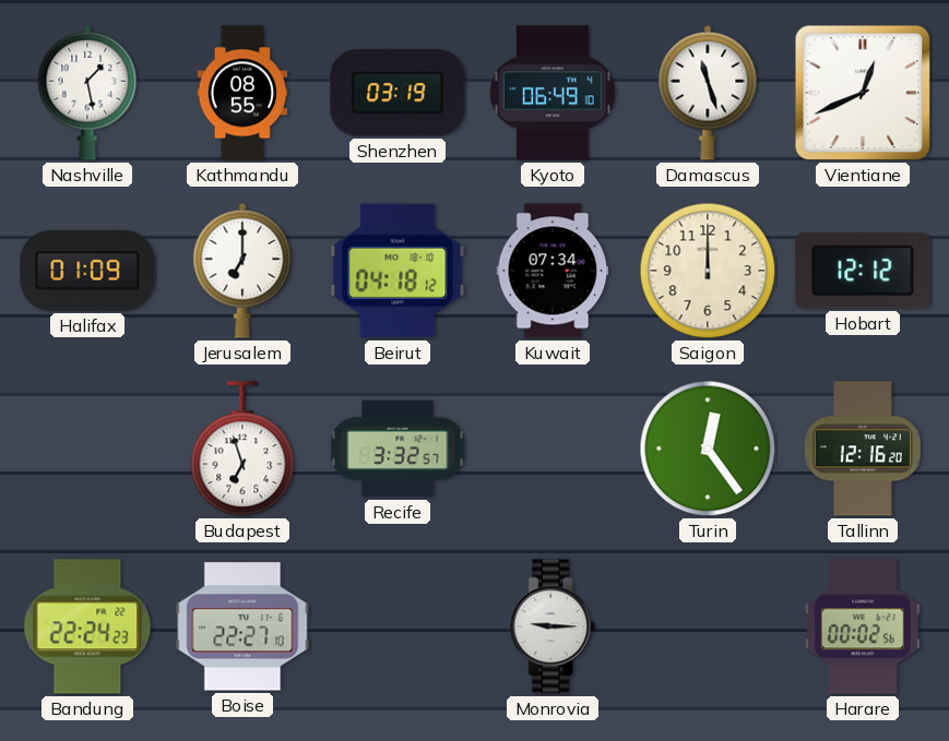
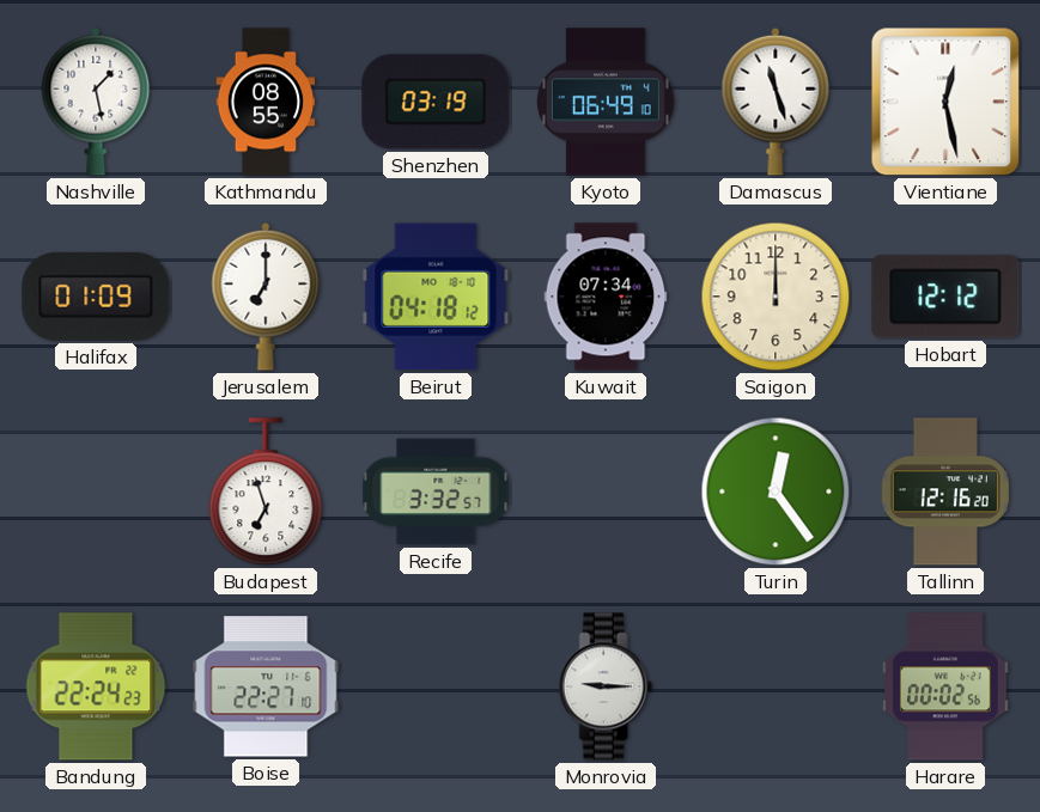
Vientiane: 12:41 -> 12:28
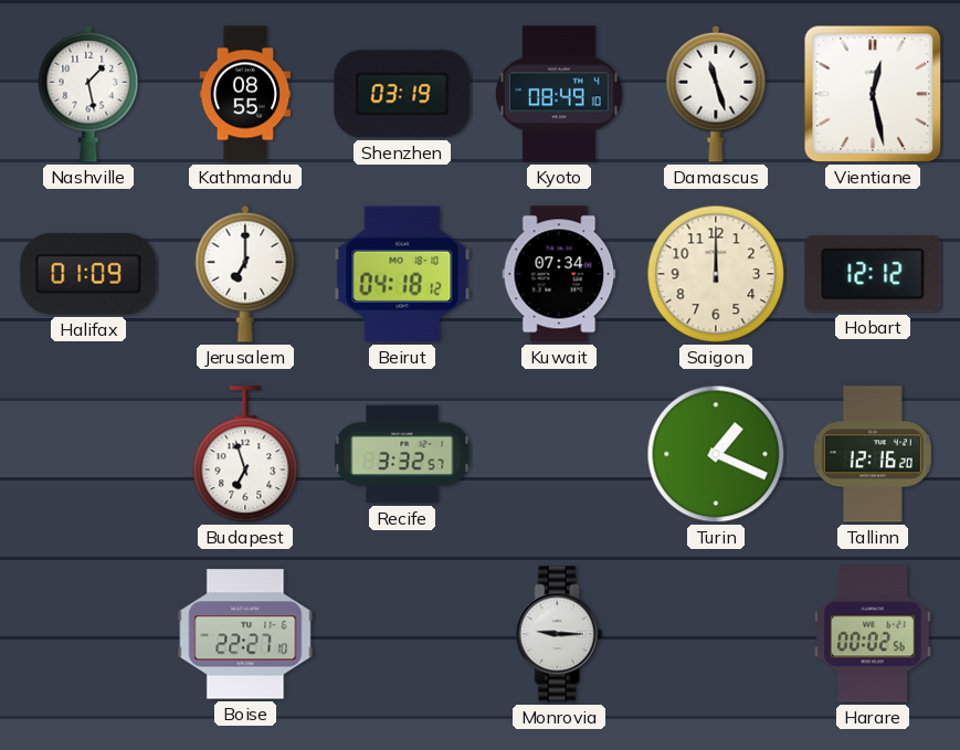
Kyoto: 06:49 -> 08:49
Turin: 12:24 -> 1:19
Bandung: 22:24 -> none
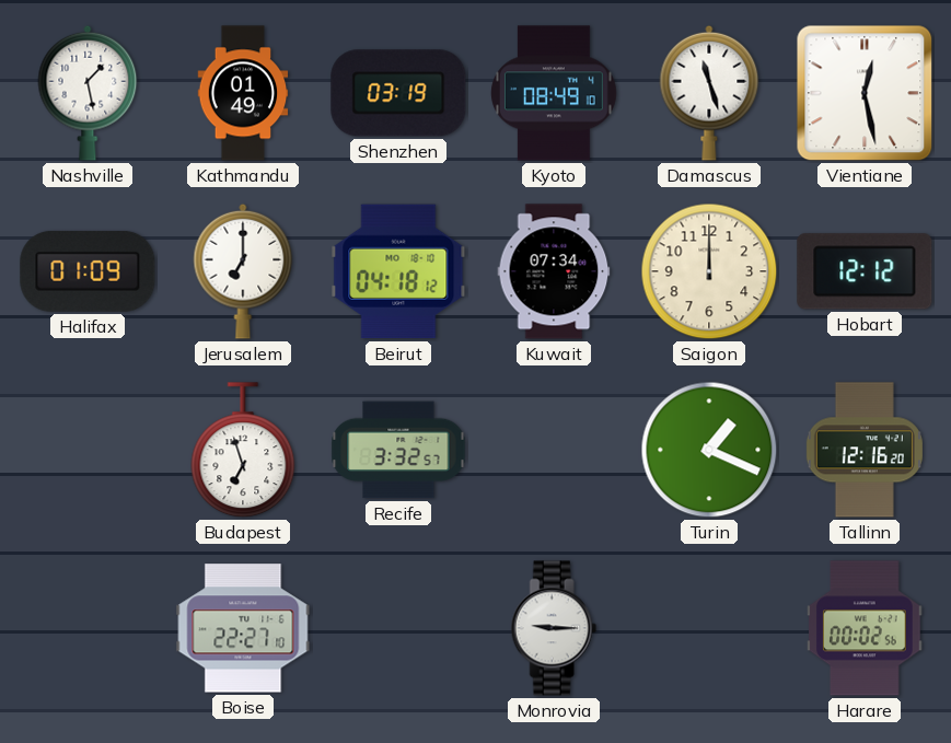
Kathmandu: 08:55 -> 01:49
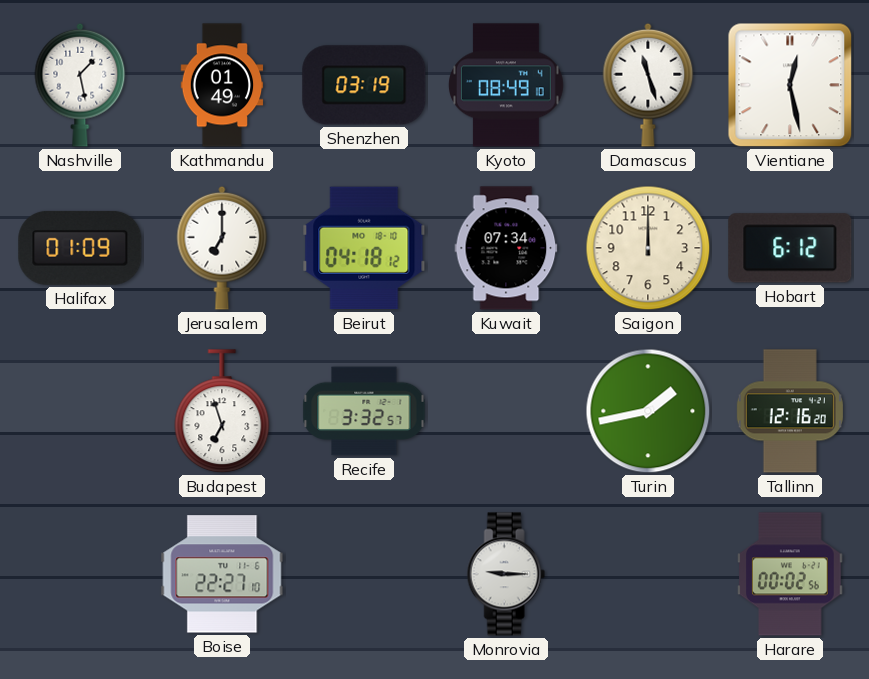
Hobart: 12:12 -> 6:12
Turin: 1:19 -> 1:43
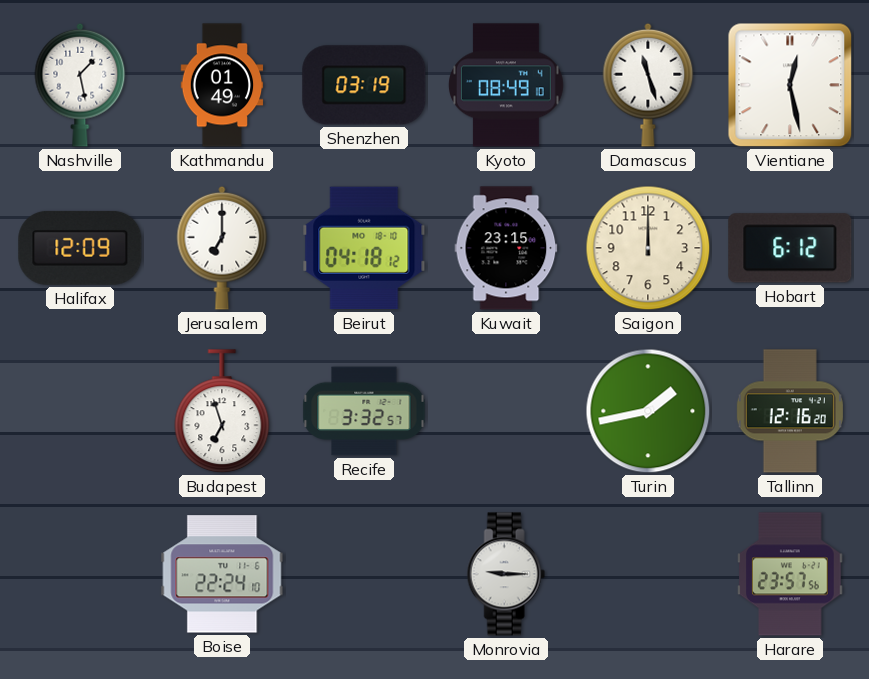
Halifax: 01:09 -> 12:09
Kuwait: 07:34 -> 23:15
Boise: 22:27 -> 22:24
Harare: 00:02 -> 23:57
